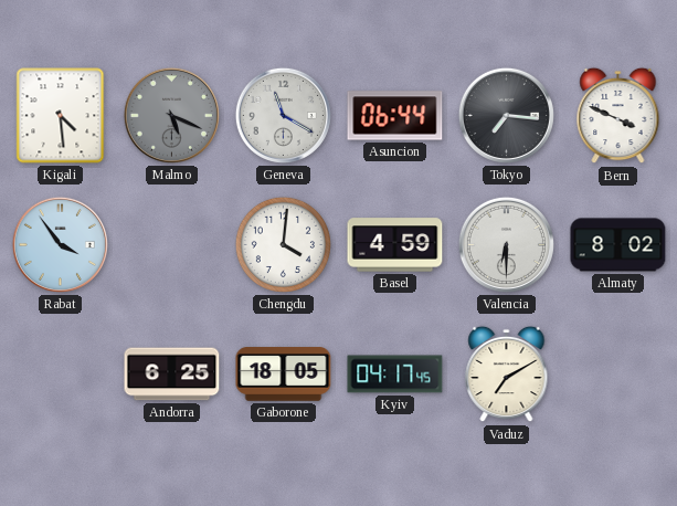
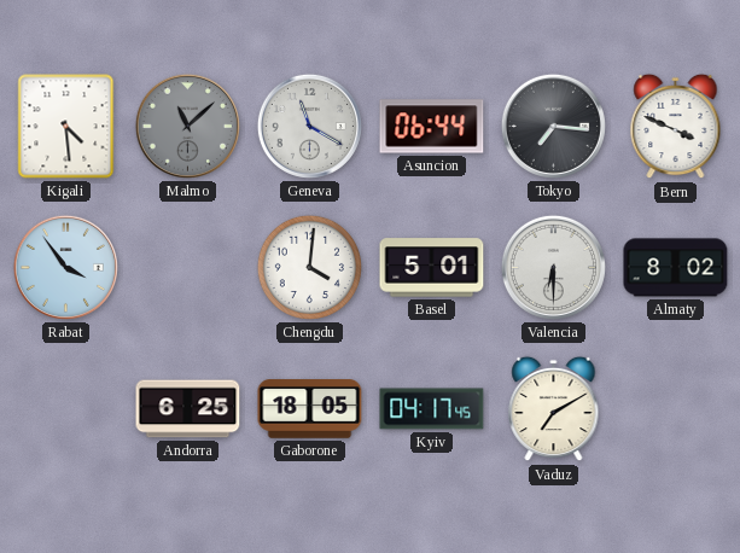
Malmo: 5:19 -> 11:08
Basel: 4:59 -> 5:01
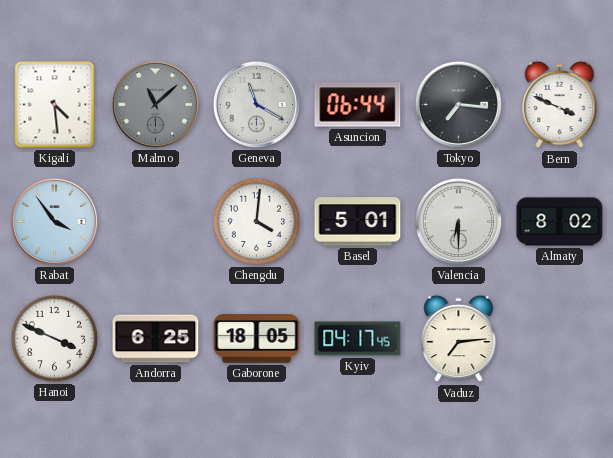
Hanoi: none -> 3:49
Vaduz: 7:10 -> 7:14
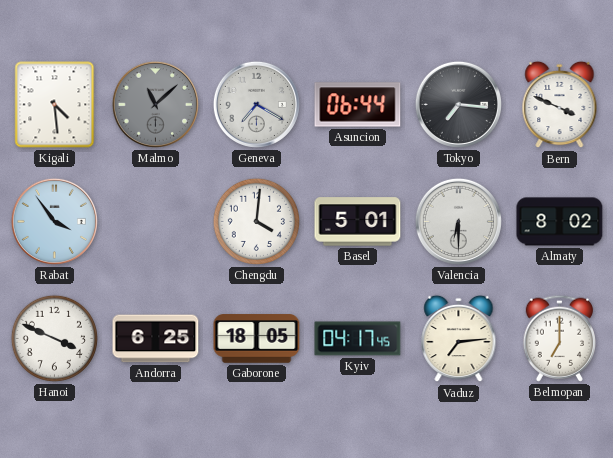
Geneva: 11:20 -> 7:20
Belmopan: none -> 7:00
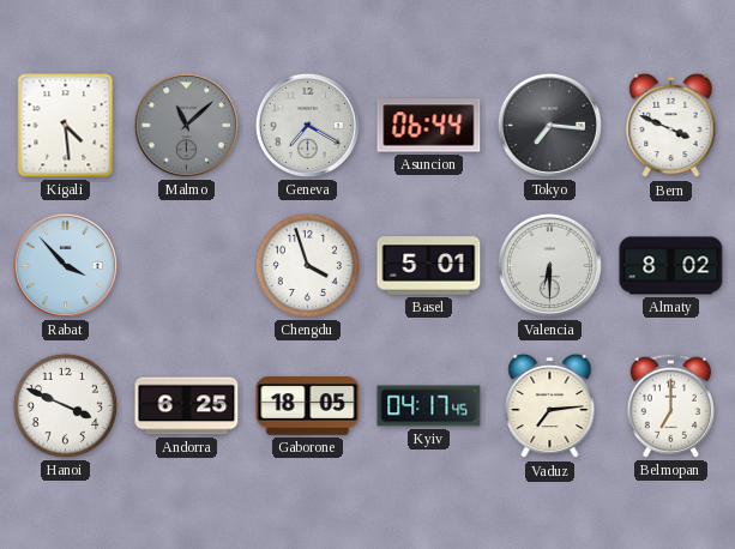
Rabat: 3:54 -> 3:53
Chengdu: 4:01 -> 3:57
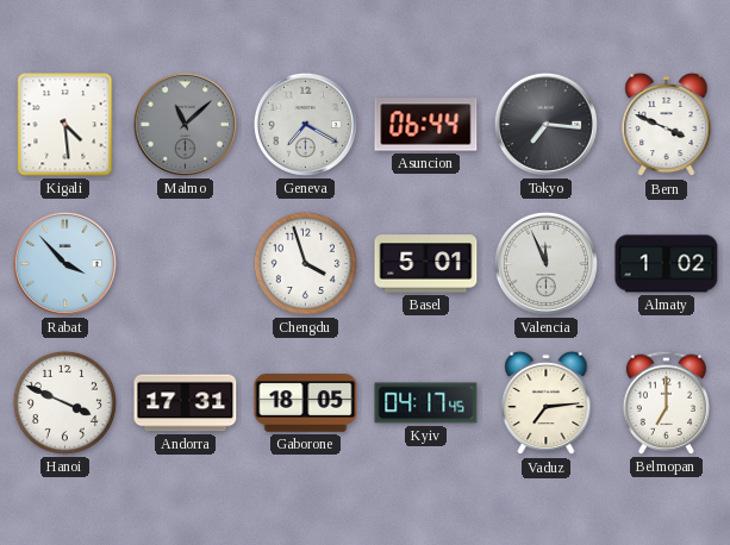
Valencia: 6:30 -> 11:56
Almaty: 8:02 -> 1:02
Andorra: 6:25 -> 17:31
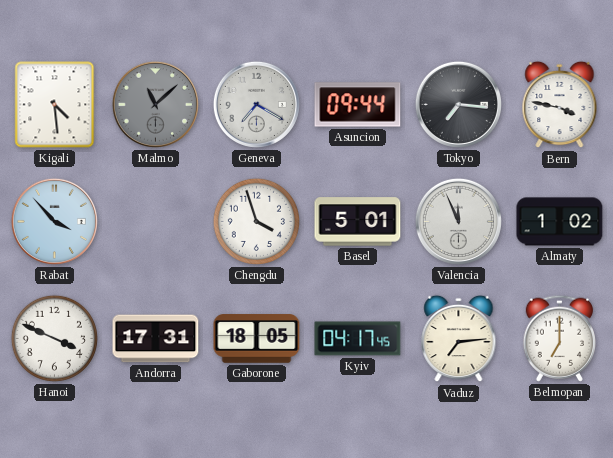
Asuncion: 06:44 -> 09:44
Bern: 3:49 -> 3:47
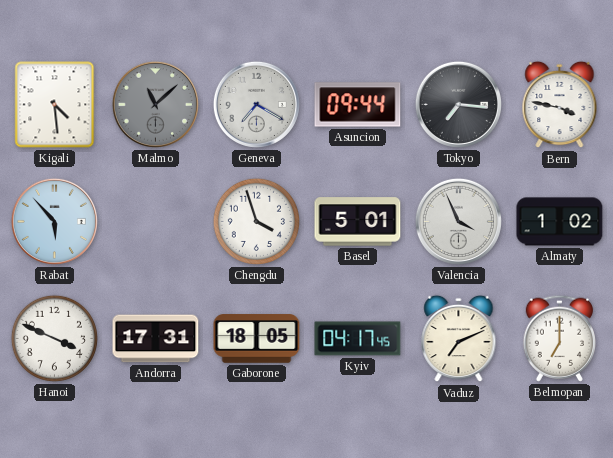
Rabat: 3:53 -> 5:53
Valencia: 11:56 -> 3:56
Vaduz: 7:14 -> 7:11
